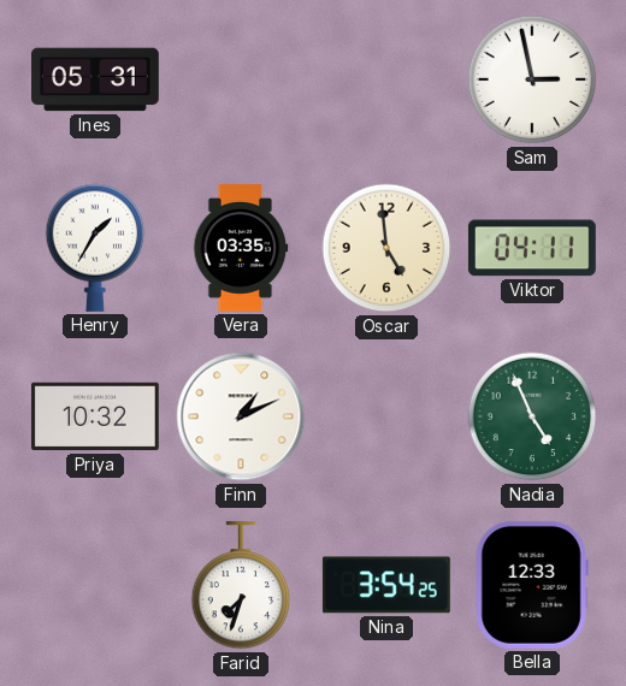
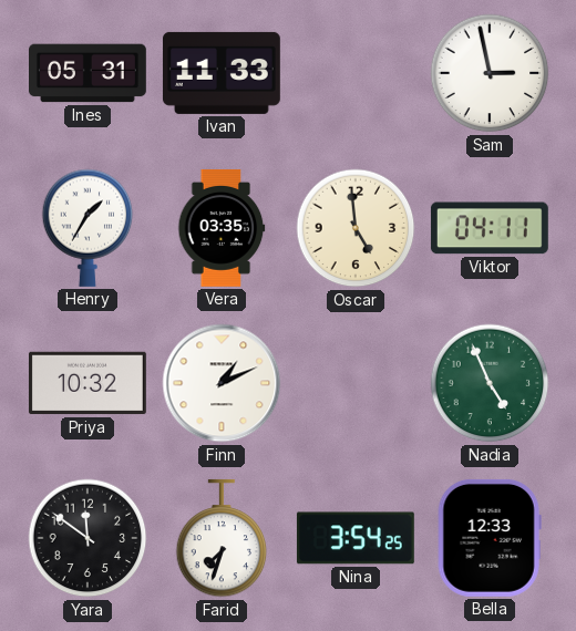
Ivan: none -> 11:33
Yara: none -> 11:51
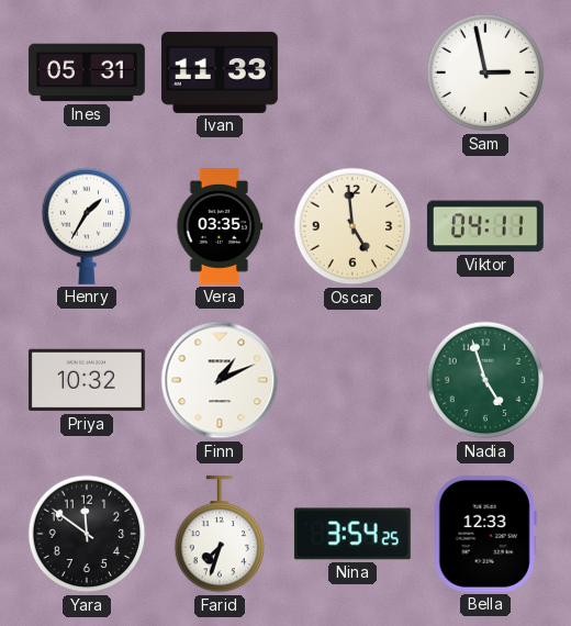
Nadia: 4:56 -> 4:57
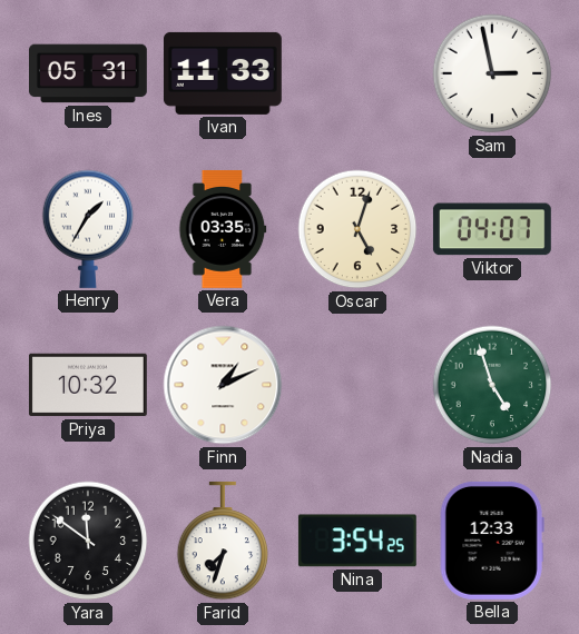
Oscar: 4:59 -> 5:03
Viktor: 04:11 -> 04:07
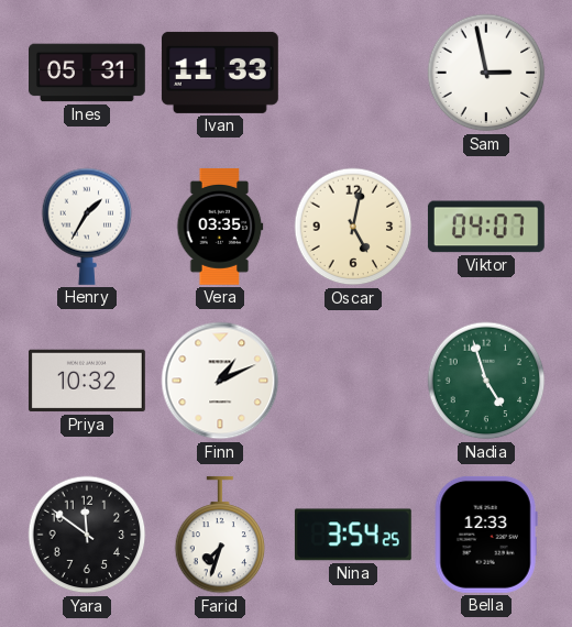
Oscar: 5:03 -> 5:02
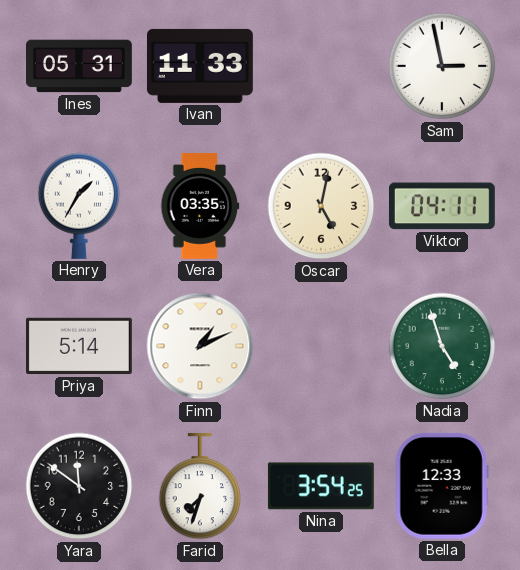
Viktor: 04:07 -> 04:11
Priya: 10:32 -> 5:14
